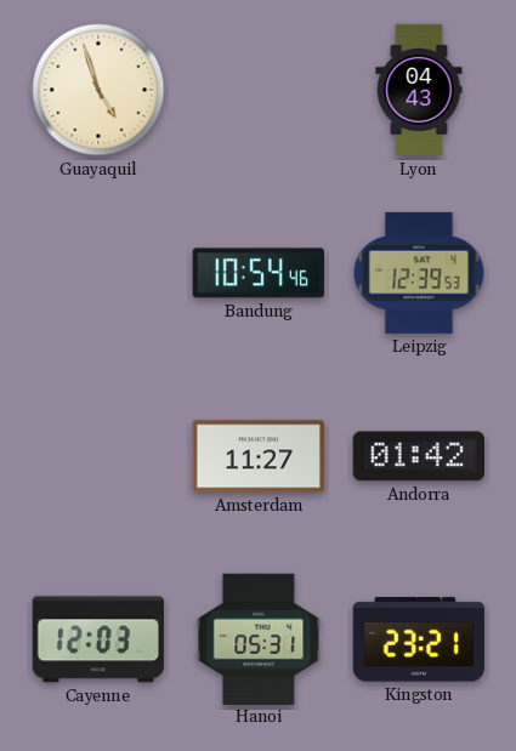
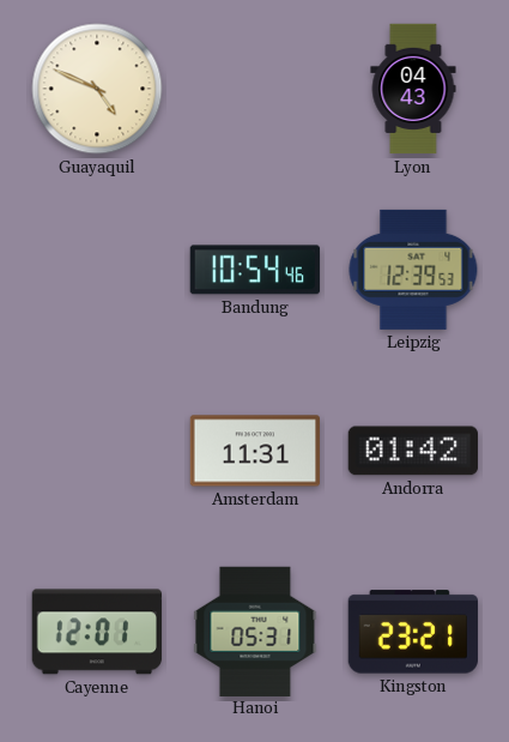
Guayaquil: 4:57 -> 4:49
Amsterdam: 11:27 -> 11:31
Cayenne: 12:03 -> 12:01
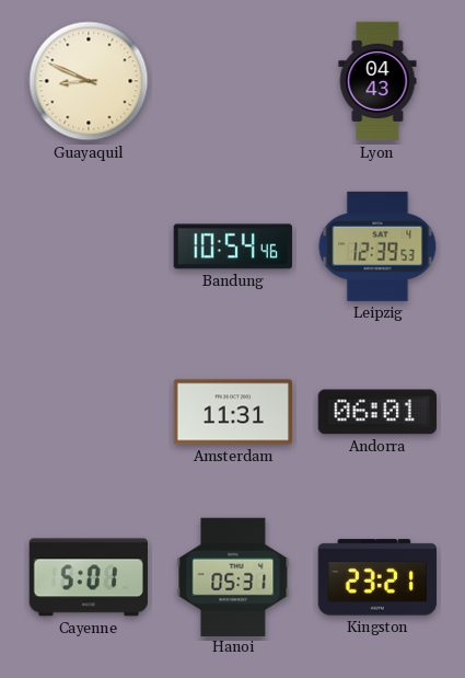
Guayaquil: 4:49 -> 8:49
Andorra: 01:42 -> 06:01
Cayenne: 12:01 -> 5:01
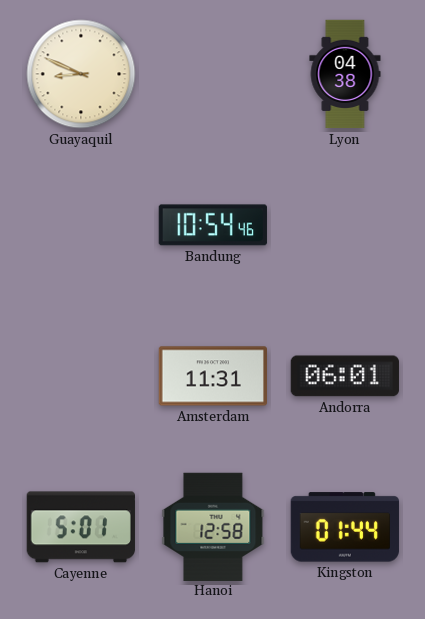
Lyon: 04:43 -> 04:38
Leipzig: 12:39 -> none
Hanoi: 05:31 -> 12:58
Kingston: 23:21 -> 01:44
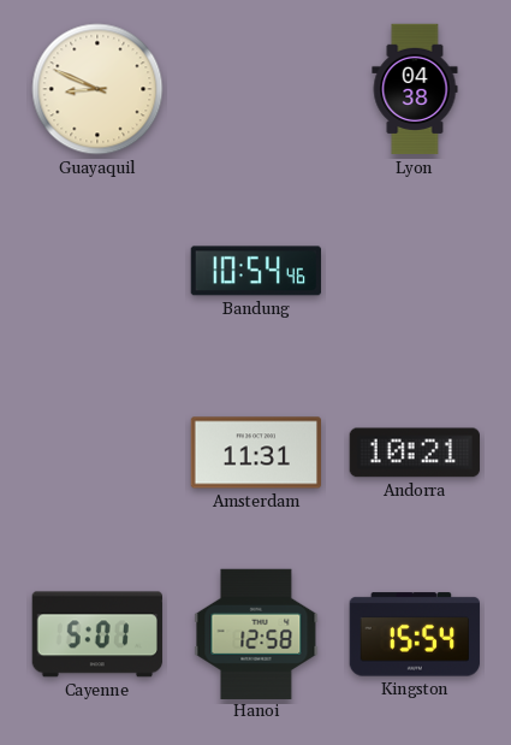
Andorra: 06:01 -> 10:21
Kingston: 01:44 -> 15:54
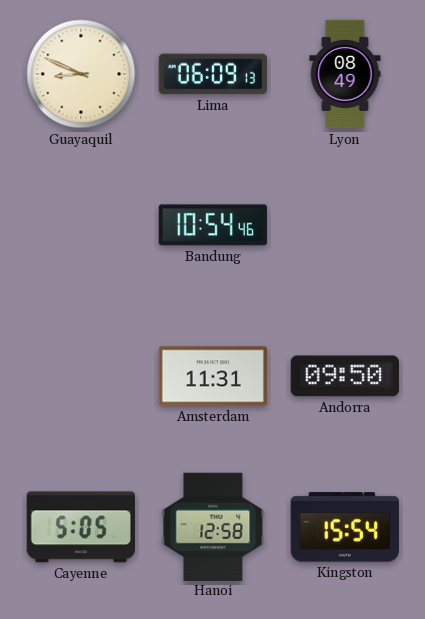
Lima: none -> 06:09
Lyon: 04:38 -> 08:49
Andorra: 10:21 -> 09:50
Cayenne: 5:01 -> 5:05
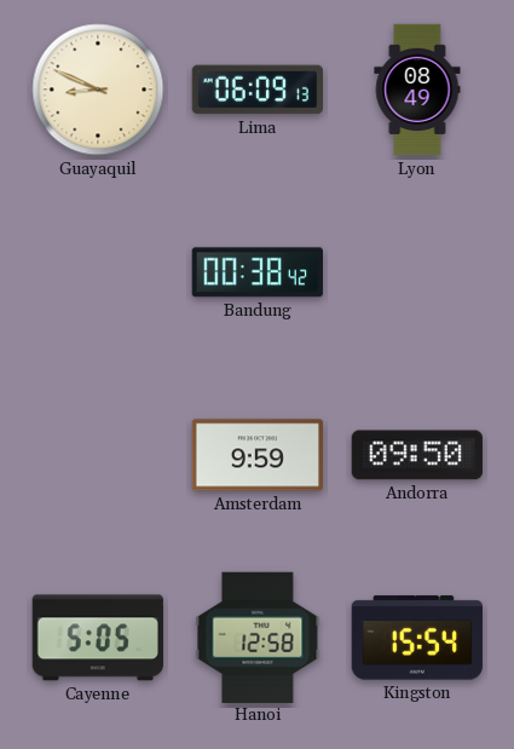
Bandung: 10:54 -> 00:38
Amsterdam: 11:31 -> 9:59
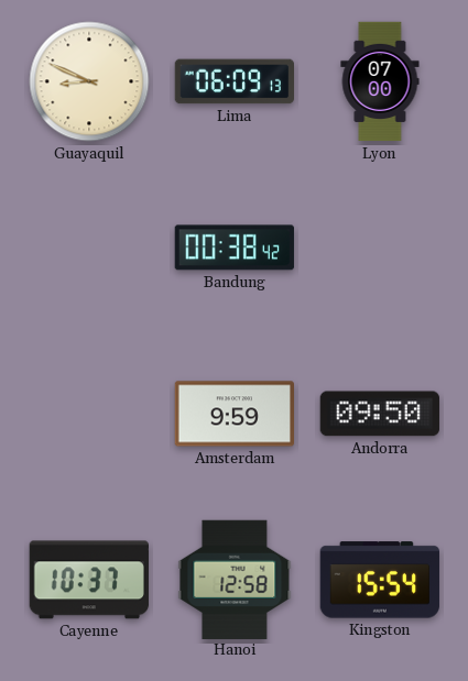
Lyon: 08:49 -> 07:00
Cayenne: 5:05 -> 10:37
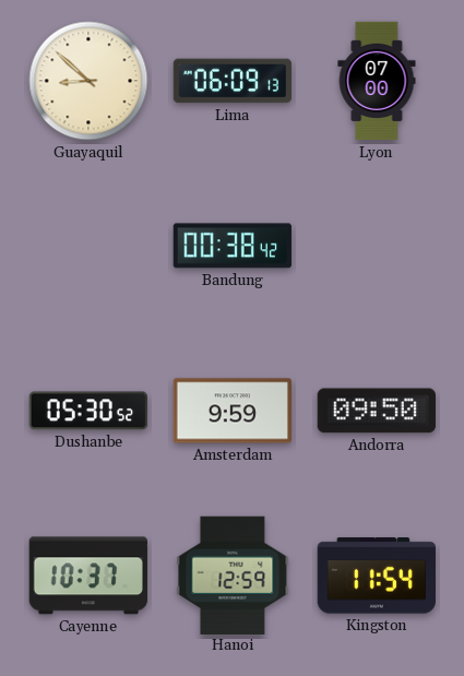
Guayaquil: 8:49 -> 8:52
Dushanbe: none -> 05:30
Hanoi: 12:58 -> 12:59
Kingston: 15:54 -> 11:54
